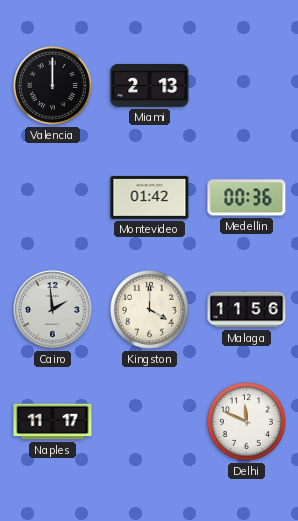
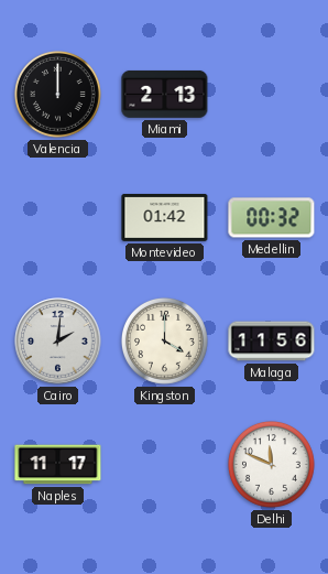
Medellin: 00:36 -> 00:32
Cairo: 1:59 -> 2:01
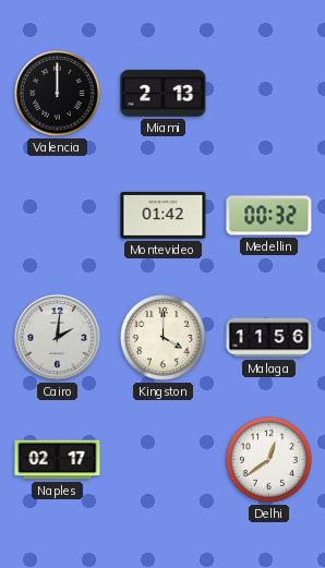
Naples: 11:17 -> 02:17
Delhi: 11:49 -> 12:39
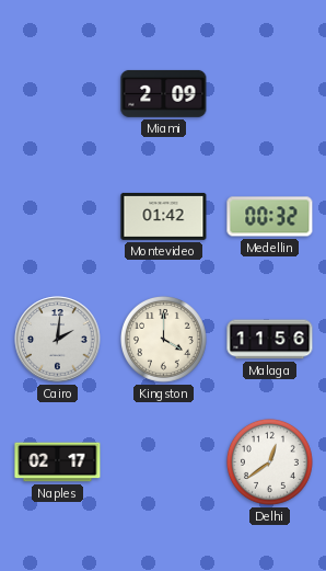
Valencia: 12:00 -> none
Miami: 2:13 -> 2:09
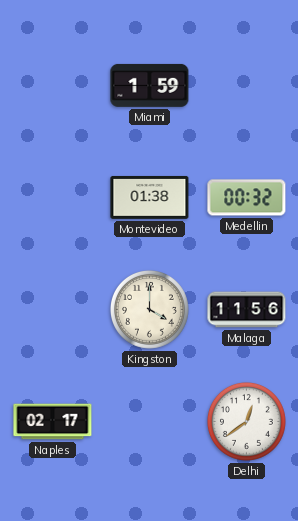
Miami: 2:09 -> 1:59
Montevideo: 01:42 -> 01:38
Cairo: 2:01 -> none
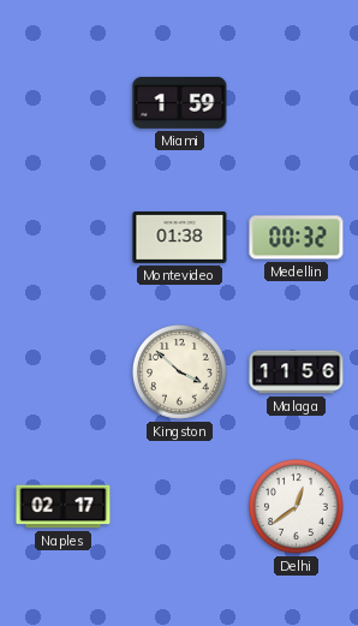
Kingston: 4:00 -> 3:52
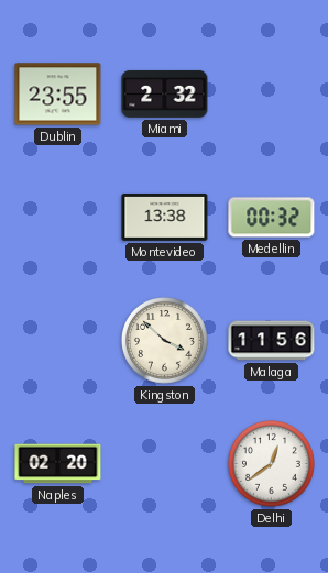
Dublin: none -> 23:55
Miami: 1:59 -> 2:32
Montevideo: 01:38 -> 13:38
Naples: 02:17 -> 02:20
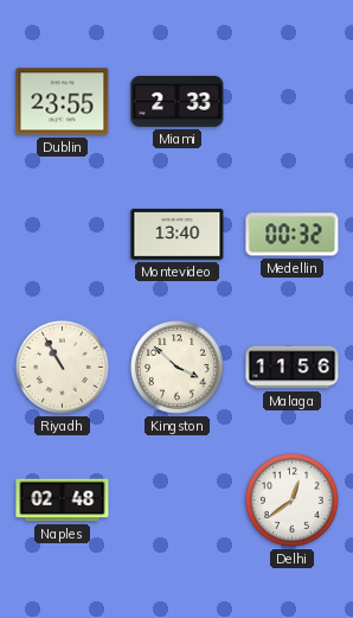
Miami: 2:32 -> 2:33
Montevideo: 13:38 -> 13:40
Riyadh: none -> 10:55
Naples: 02:20 -> 02:48
